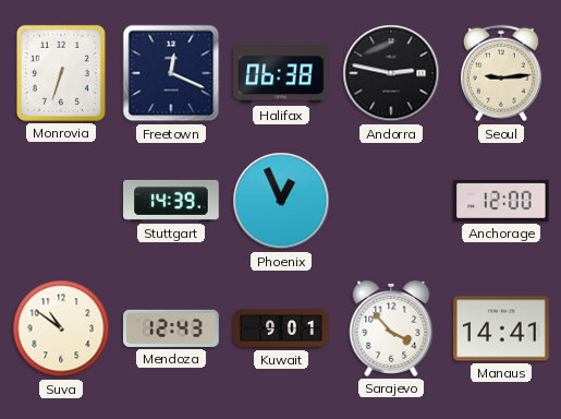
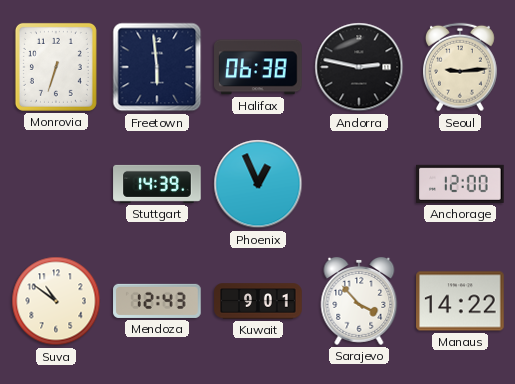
Freetown: 12:19 -> 5:59
Manaus: 14:41 -> 14:22
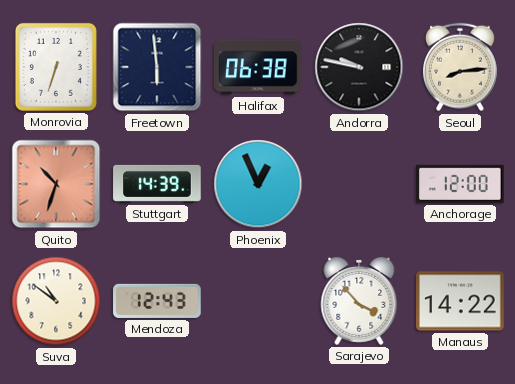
Andorra: 2:47 -> 9:47
Seoul: 9:14 -> 8:14
Quito: none -> 10:33
Kuwait: 9:01 -> none
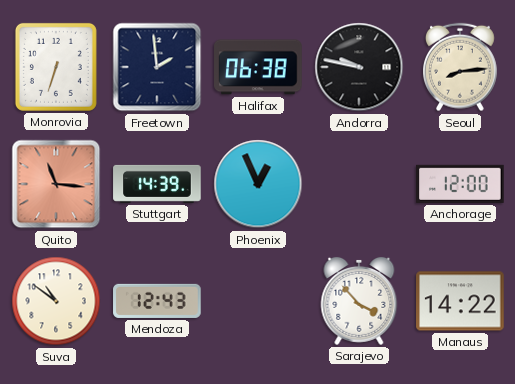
Freetown: 5:59 -> 1:59
Quito: 10:33 -> 11:16
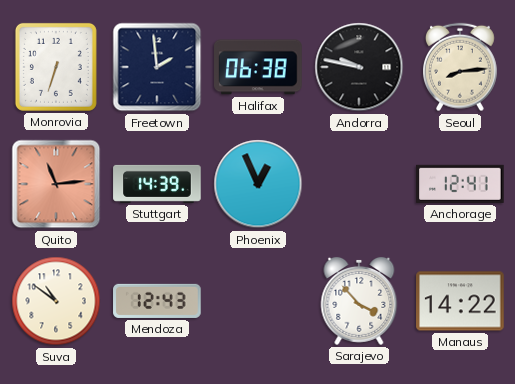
Quito: 11:16 -> 11:14
Anchorage: 12:00 -> 12:41
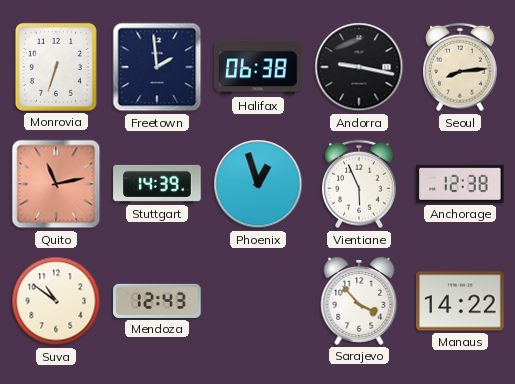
Andorra: 9:47 -> 9:17
Quito: 11:14 -> 11:13
Phoenix: 12:56 -> 12:57
Vientiane: none -> 5:56
Anchorage: 12:41 -> 12:38
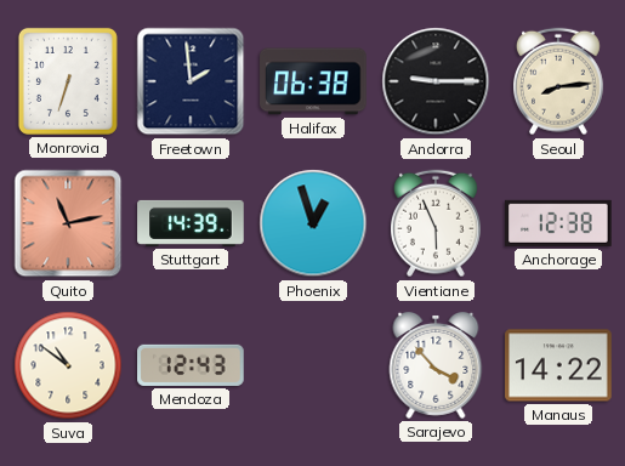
Andorra: 9:17 -> 9:15
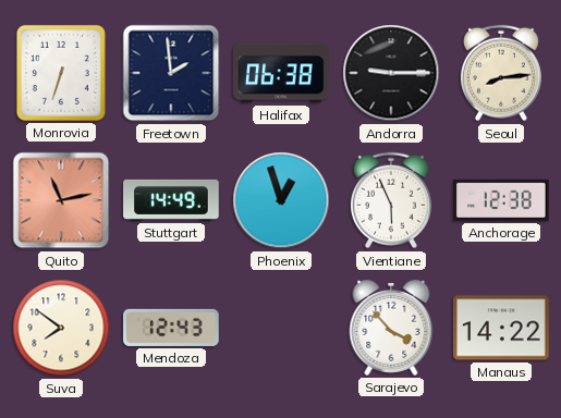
Stuttgart: 14:39 -> 14:49
Suva: 10:51 -> 7:51
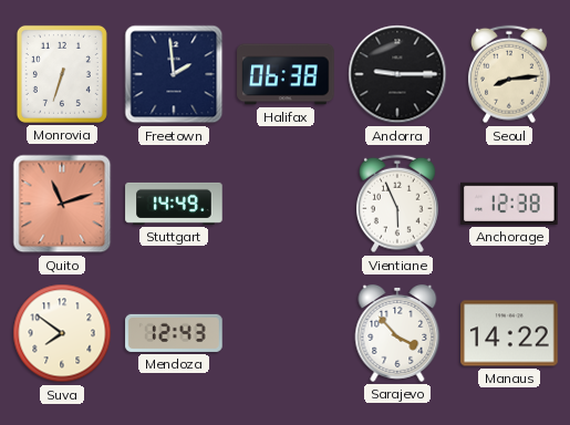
Quito: 11:13 -> 11:12
Phoenix: 12:57 -> none
